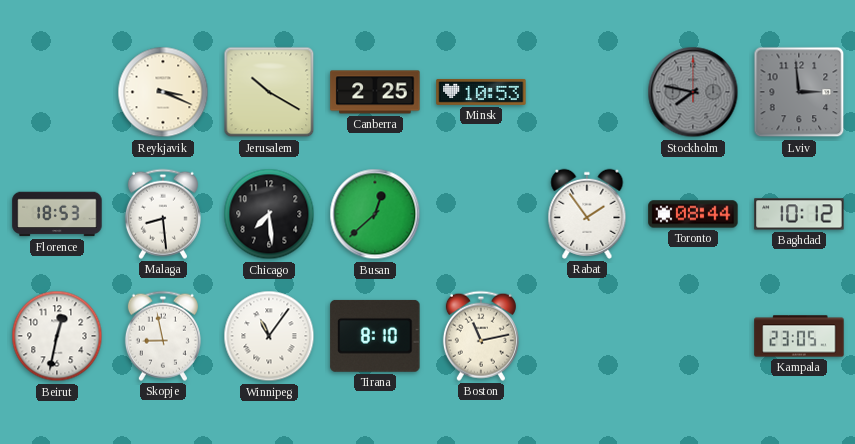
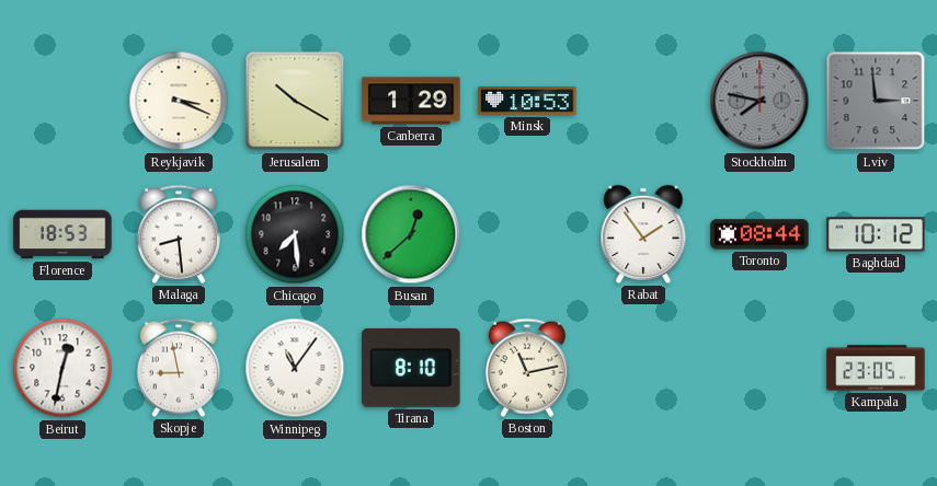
Canberra: 2:25 -> 1:29
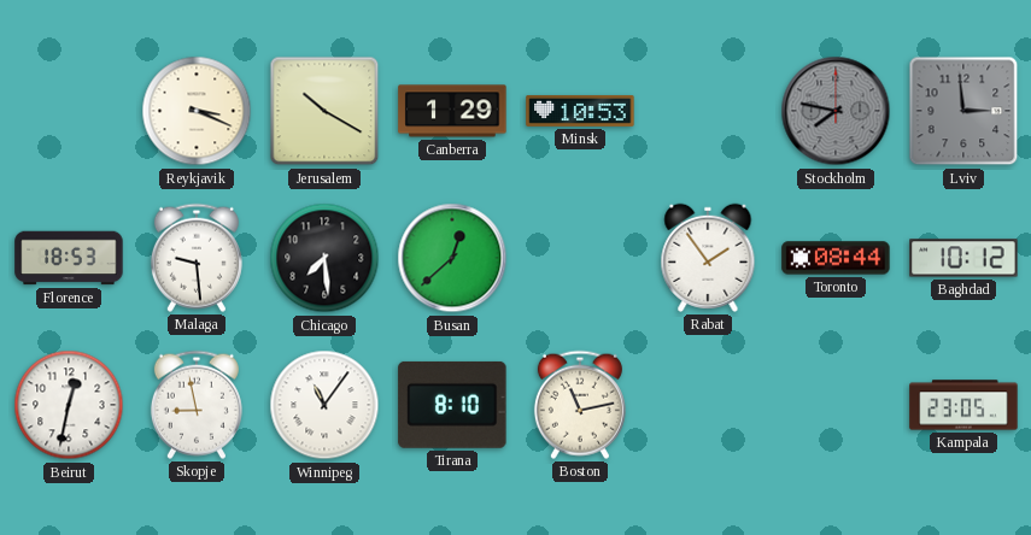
Malaga: 8:29 -> 9:29
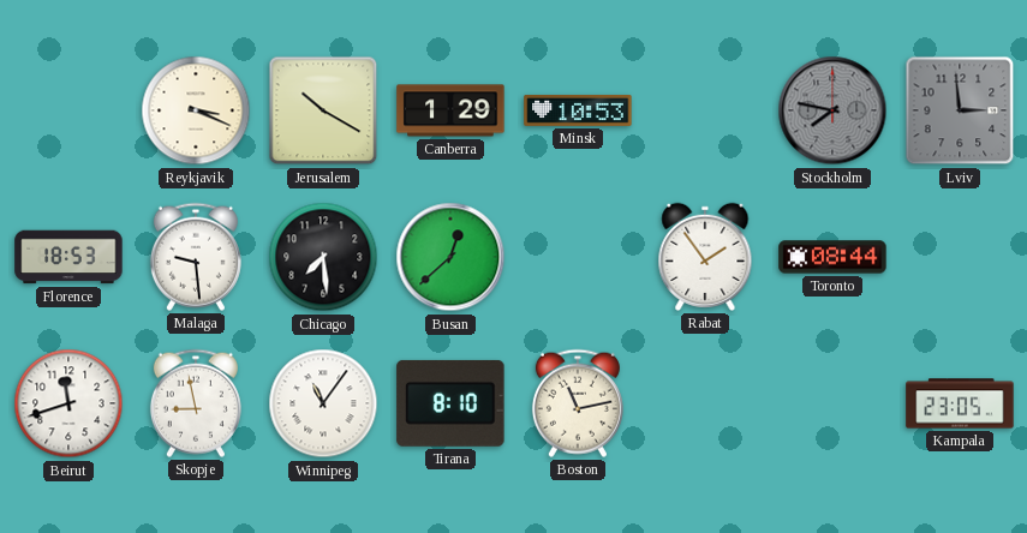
Baghdad: 10:12 -> none
Beirut: 12:32 -> 11:42
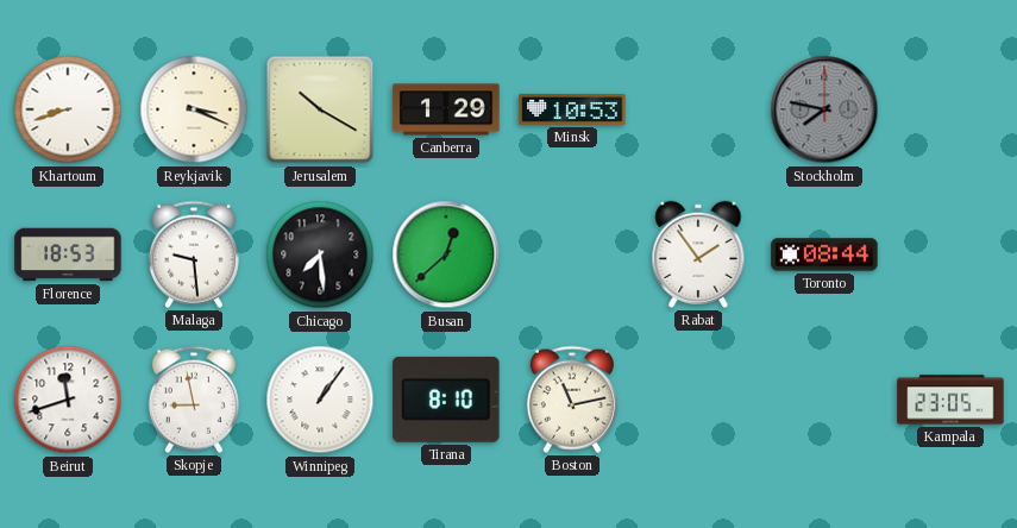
Khartoum: none -> 8:42
Lviv: 2:59 -> none
Winnipeg: 11:06 -> 1:06
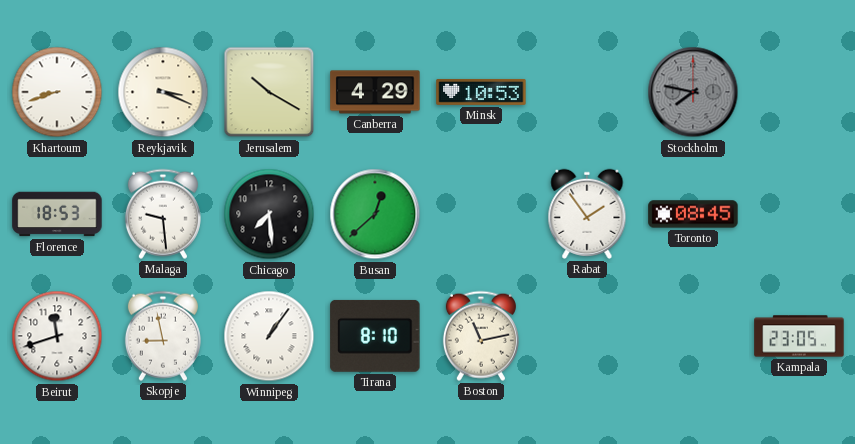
Canberra: 1:29 -> 4:29
Toronto: 08:44 -> 08:45
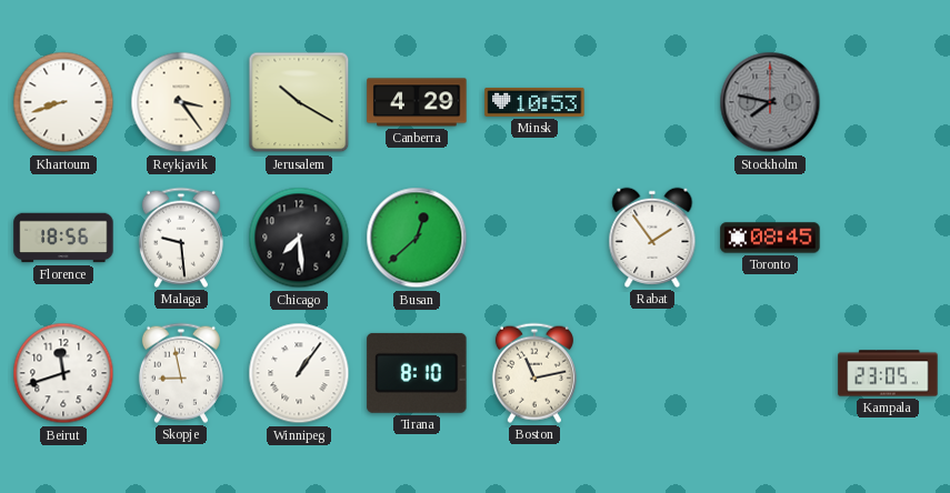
Reykjavik: 3:19 -> 3:24
Florence: 18:53 -> 18:56
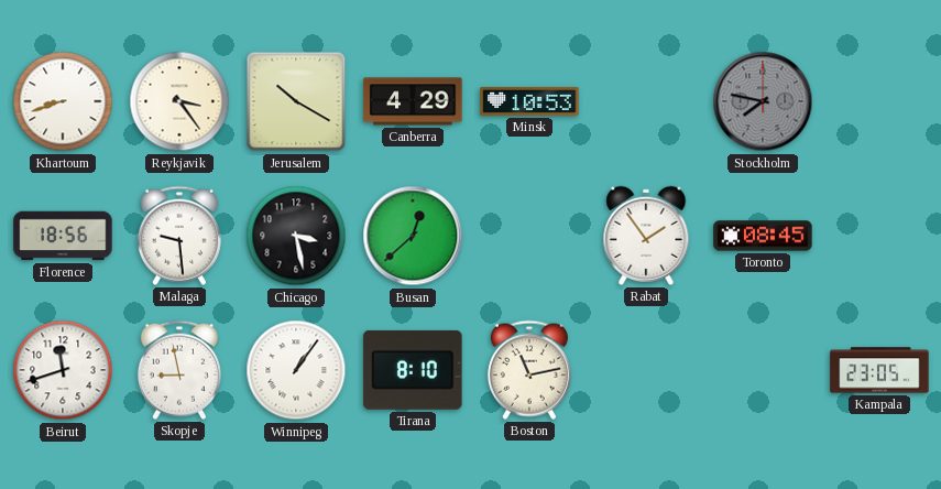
Chicago: 7:29 -> 3:28
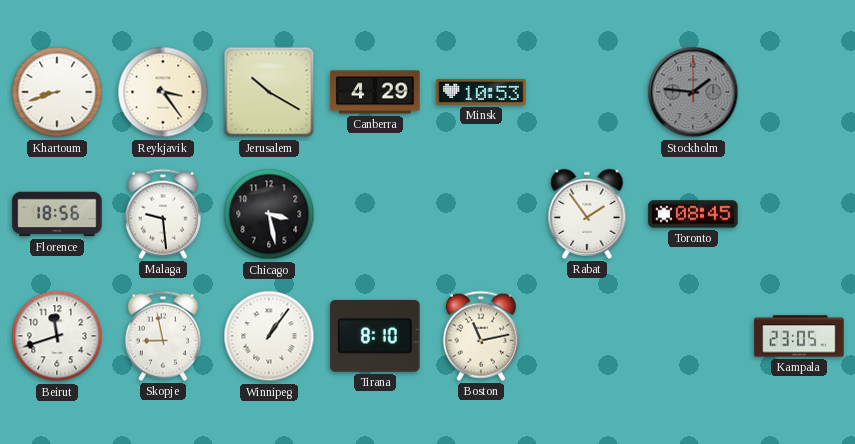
Stockholm: 7:47 -> 1:46
Busan: 12:38 -> none
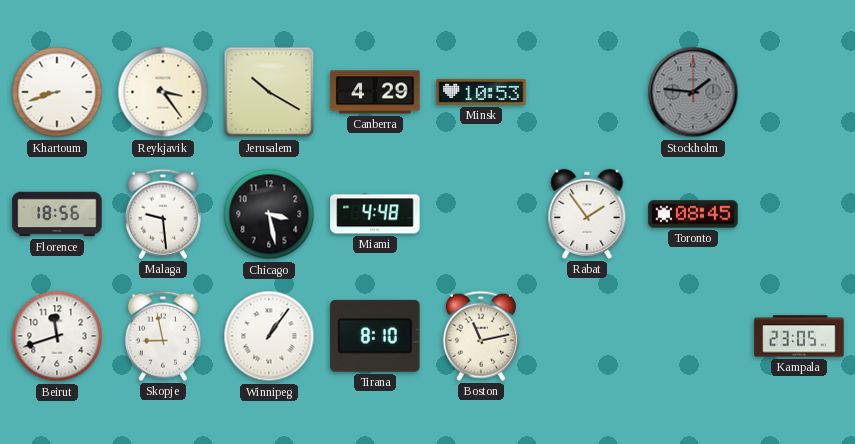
Miami: none -> 4:48
